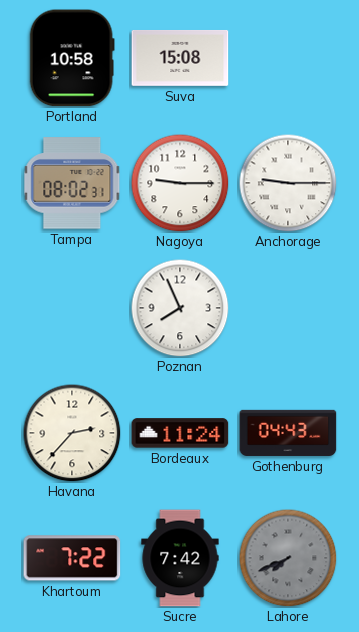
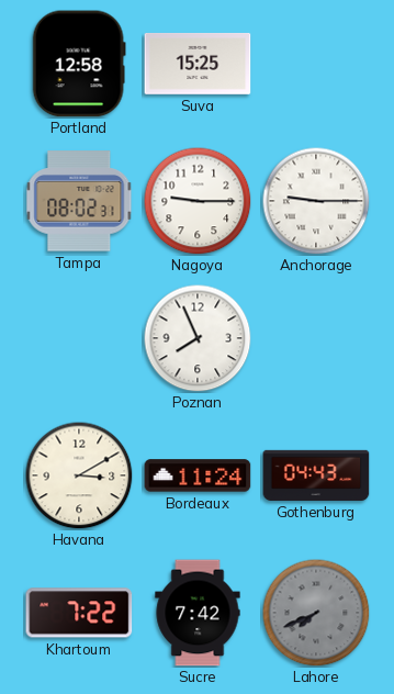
Portland: 10:58 -> 12:58
Suva: 15:08 -> 15:25
Havana: 2:37 -> 3:10
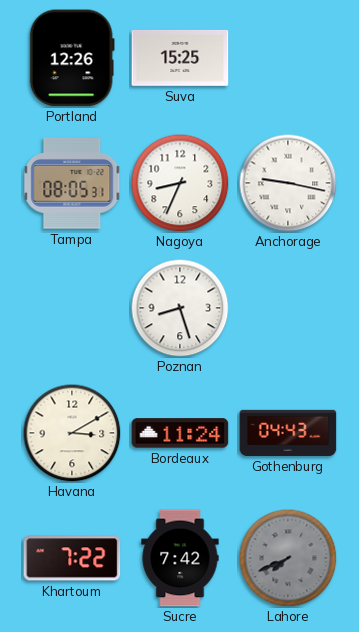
Portland: 12:58 -> 12:26
Tampa: 08:02 -> 08:05
Nagoya: 9:15 -> 8:34
Anchorage: 9:15 -> 9:17
Poznan: 7:56 -> 8:27
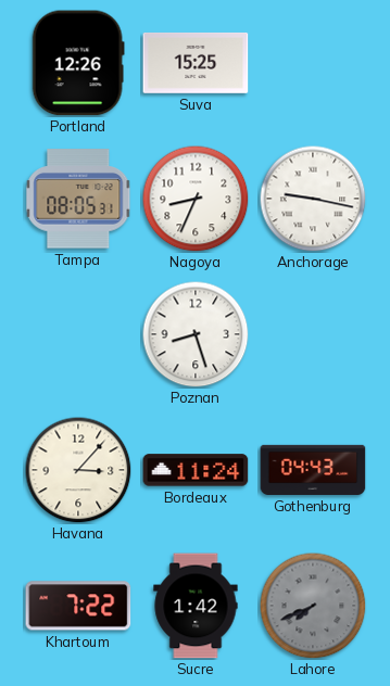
Havana: 3:10 -> 3:07
Sucre: 7:42 -> 1:42
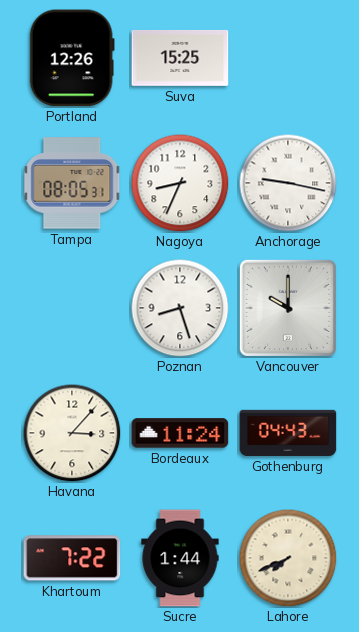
Vancouver: none -> 10:00
Sucre: 1:42 -> 1:44
Lahore dial: grey -> cream
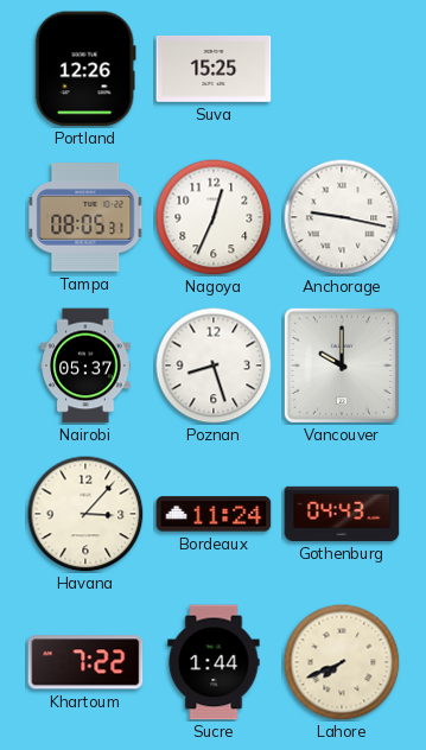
Nagoya: 8:34 -> 12:34
Nairobi: none -> 05:37
